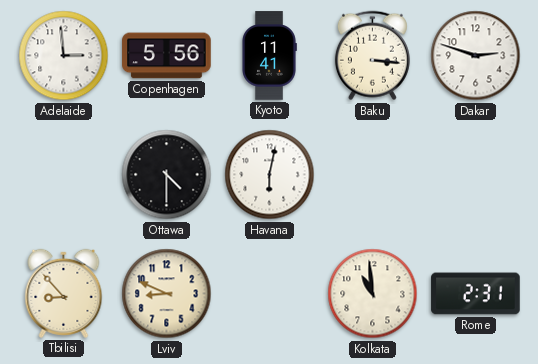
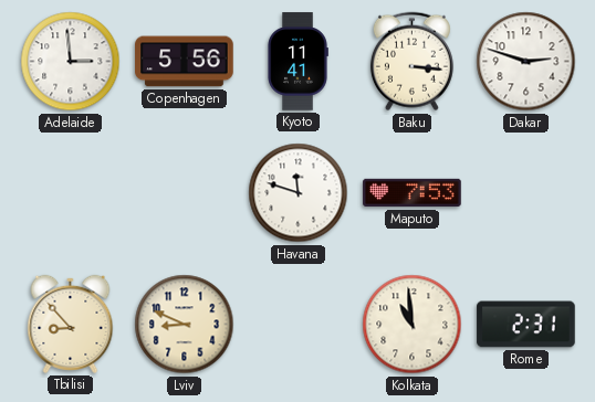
Ottawa: 4:30 -> none
Havana: 6:02 -> 11:48
Maputo: none -> 7:53
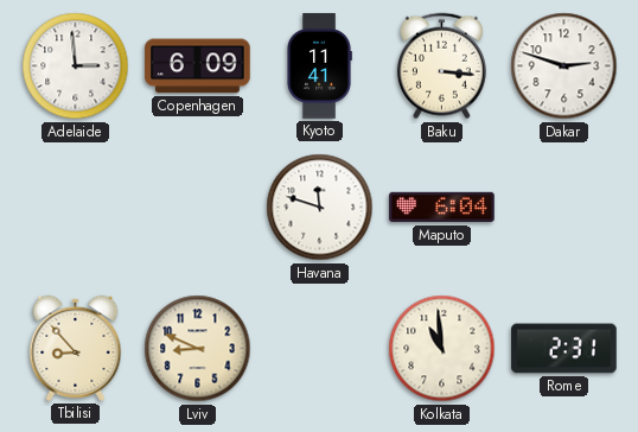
Copenhagen: 5:56 -> 6:09
Maputo: 7:53 -> 6:04
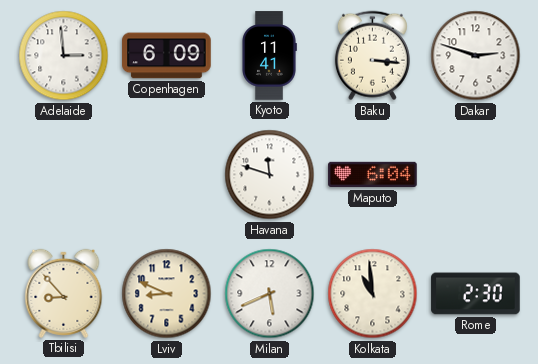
Milan: none -> 5:41
Rome: 2:31 -> 2:30
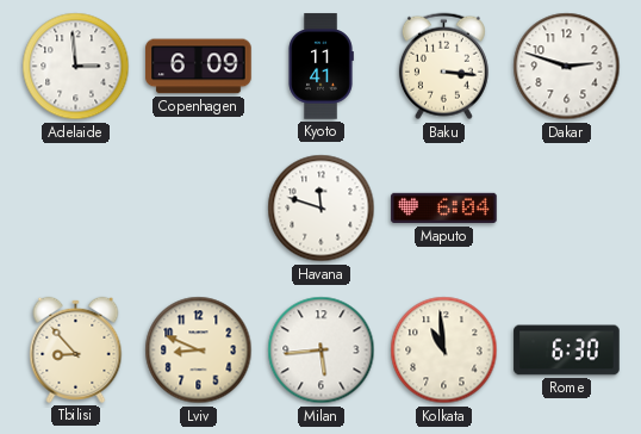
Milan: 5:41 -> 5:44
Rome: 2:30 -> 6:30
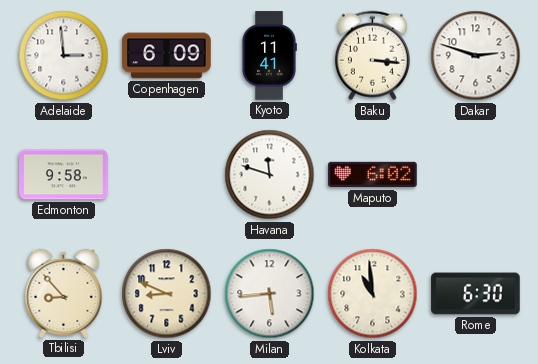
Edmonton: none -> 9:58
Maputo: 6:04 -> 6:02
